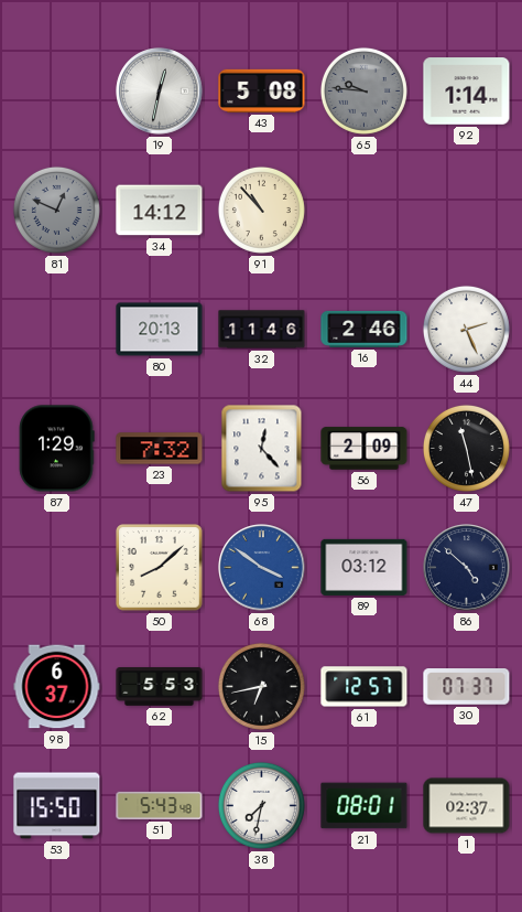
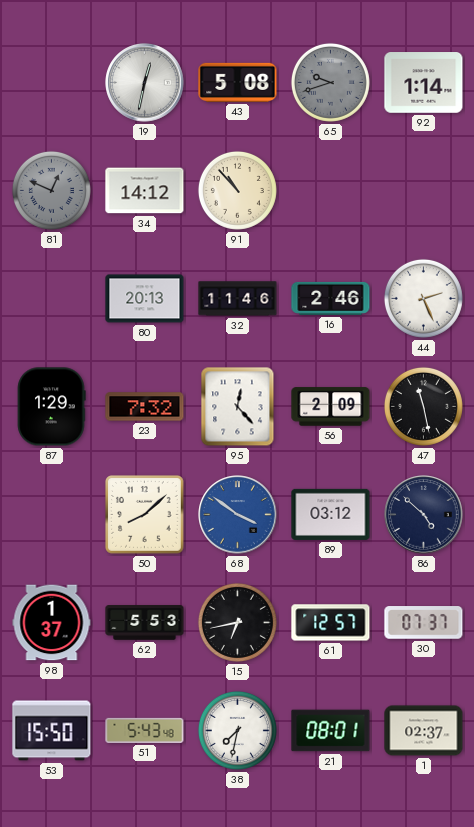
65: 9:46 -> 9:42
98: 6:37 -> 1:37
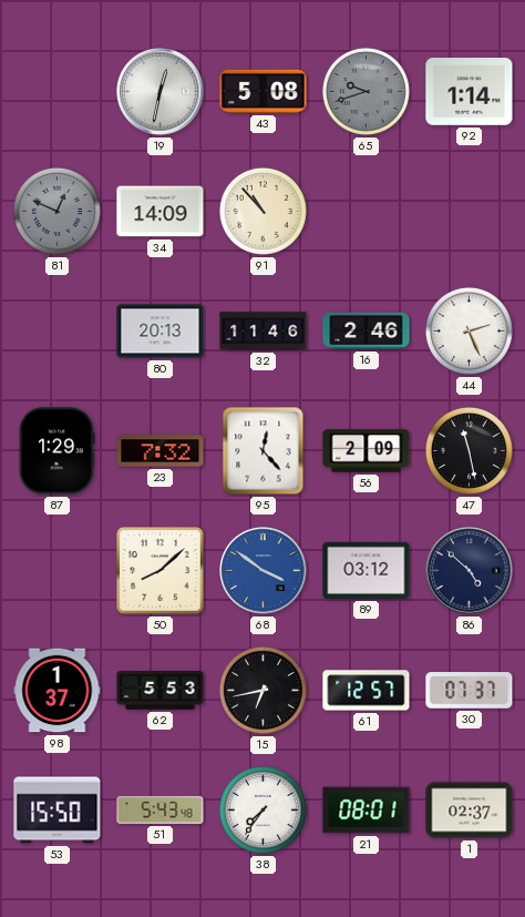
34: 14:12 -> 14:09
38: 7:32 -> 7:36
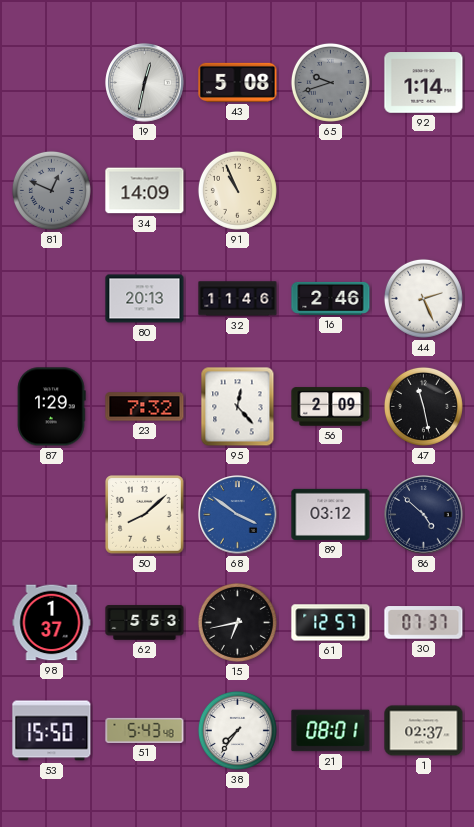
91: 10:53 -> 10:56
